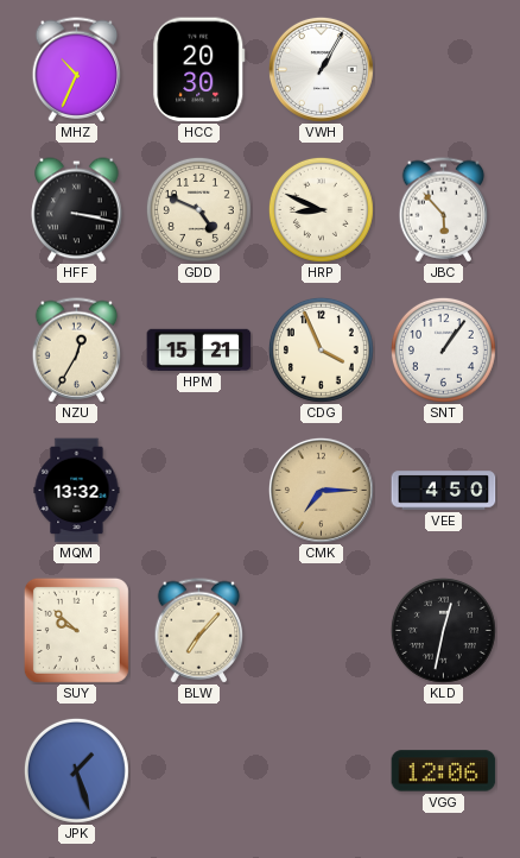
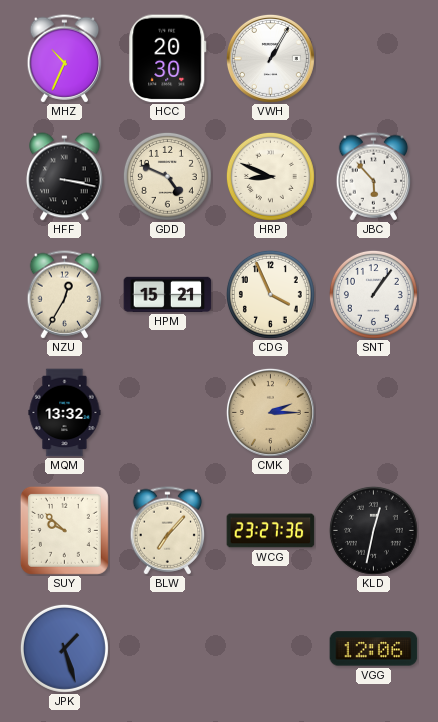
CMK: 7:15 -> 2:15
VEE: 4:50 -> none
WCG: none -> 23:27
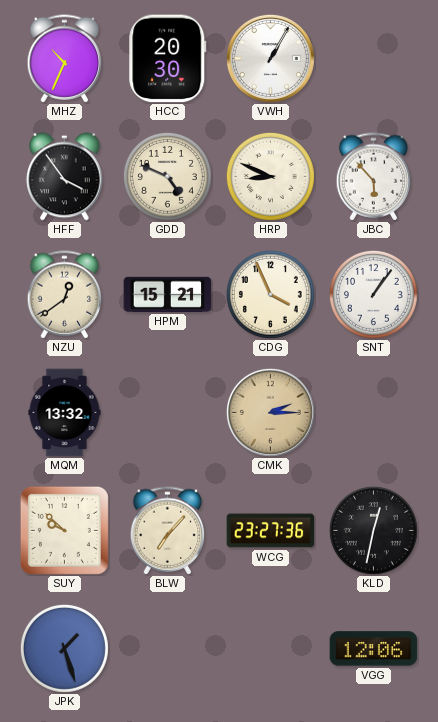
HFF: 3:17 -> 3:54
NZU: 12:35 -> 12:39
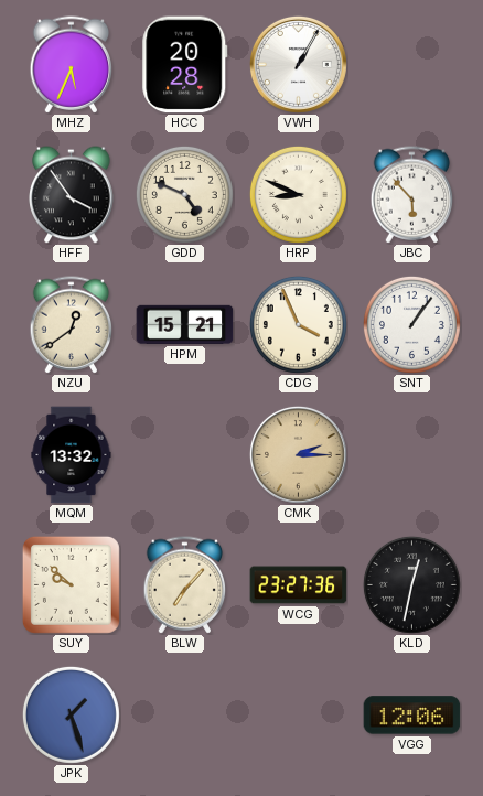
MHZ: 10:34 -> 5:34
HCC: 20:30 -> 20:28
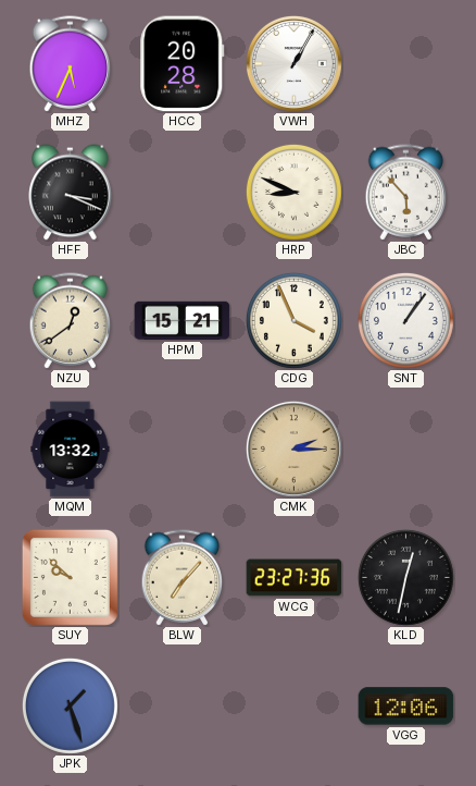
HFF: 3:54 -> 3:19
GDD: 4:49 -> none
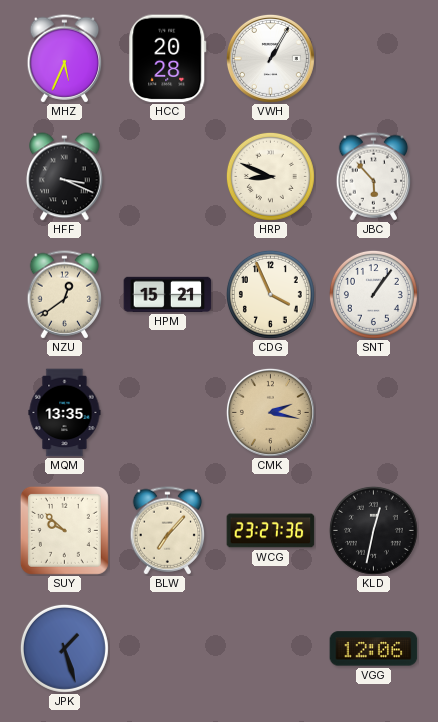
MQM: 13:32 -> 13:35
CMK: 2:15 -> 2:17
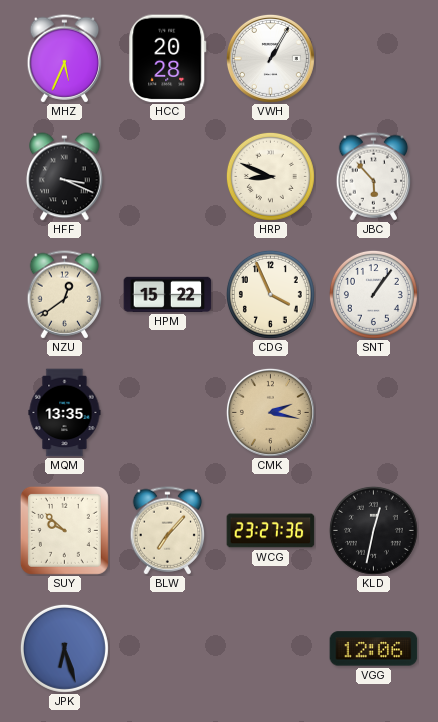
HPM: 15:21 -> 15:22
JPK: 1:27 -> 6:27
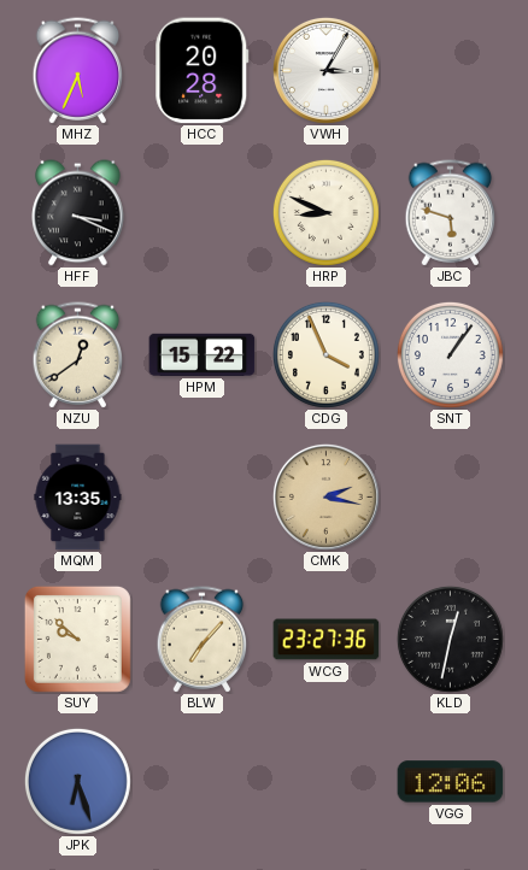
VWH: 1:05 -> 3:05
JBC: 5:53 -> 5:48
